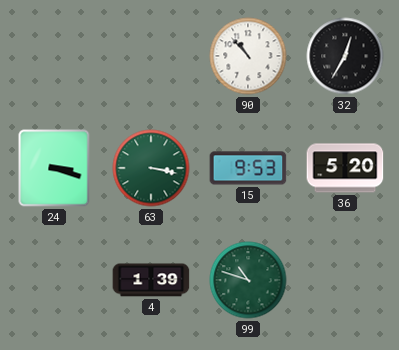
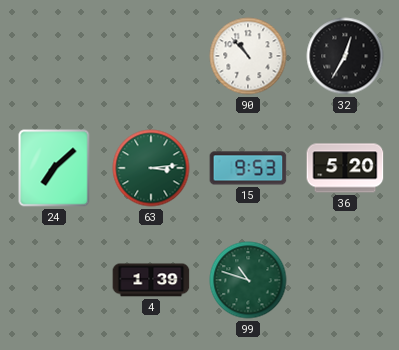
24: 3:18 -> 7:08
63: 3:17 -> 3:14
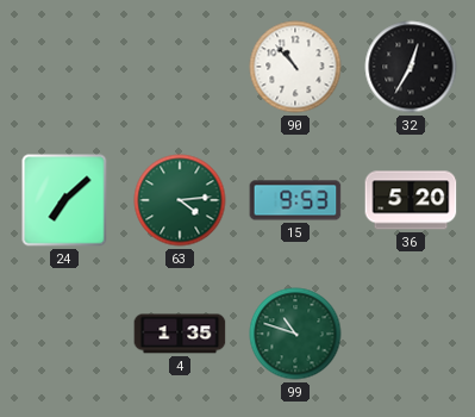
63: 3:14 -> 4:14
4: 1:39 -> 1:35
